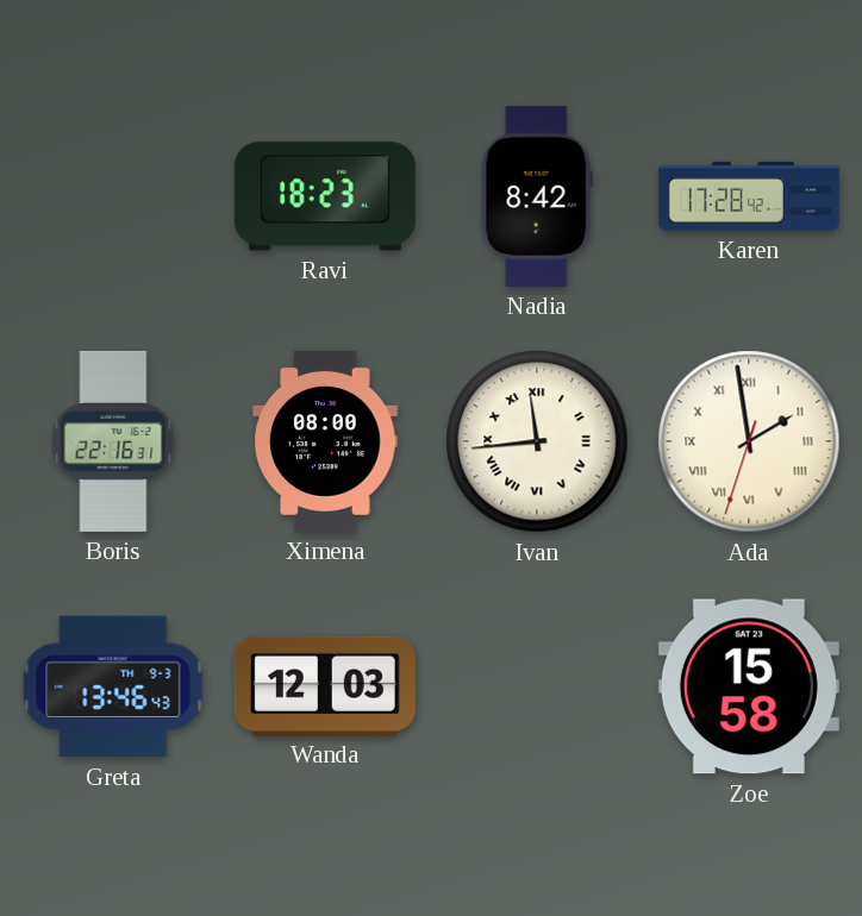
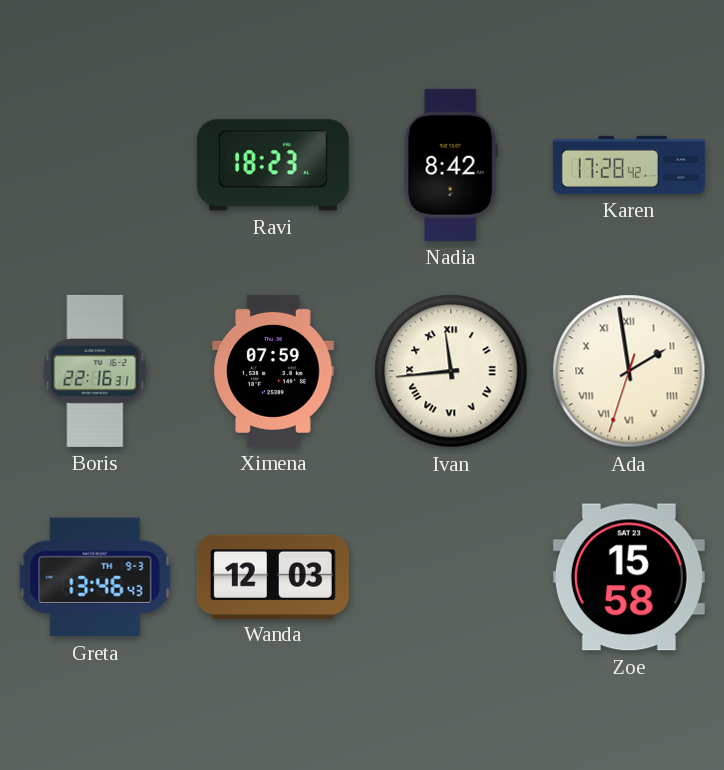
Ximena: 08:00 -> 07:59
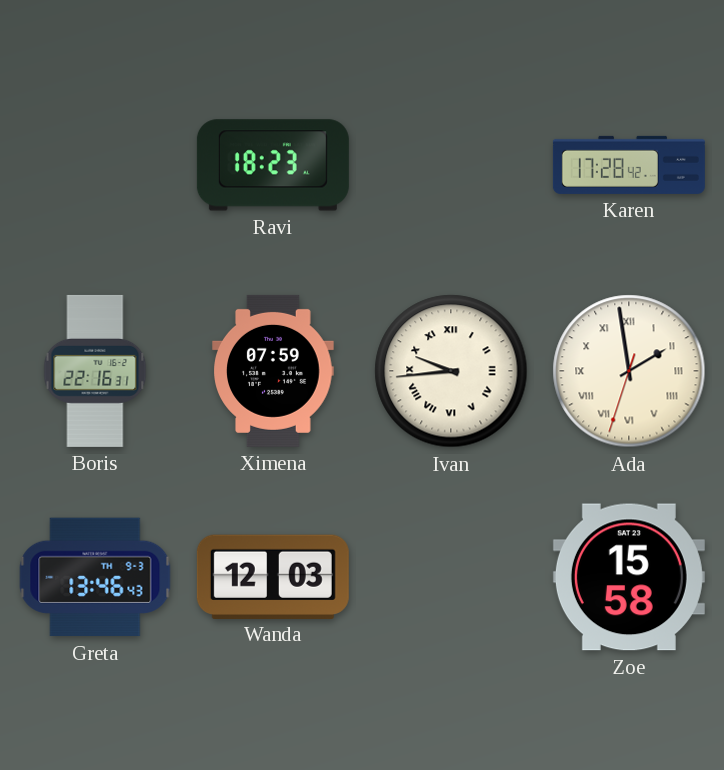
Nadia: 8:42 -> none
Ivan: 11:44 -> 9:44
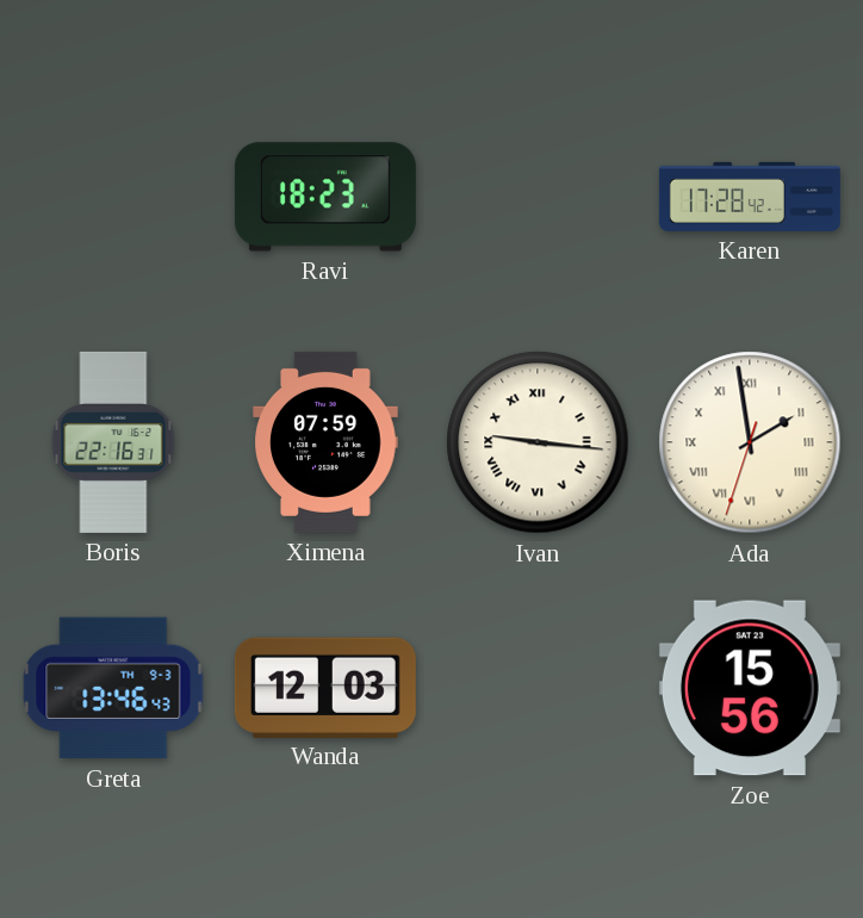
Ivan: 9:44 -> 9:16
Zoe: 15:58 -> 15:56
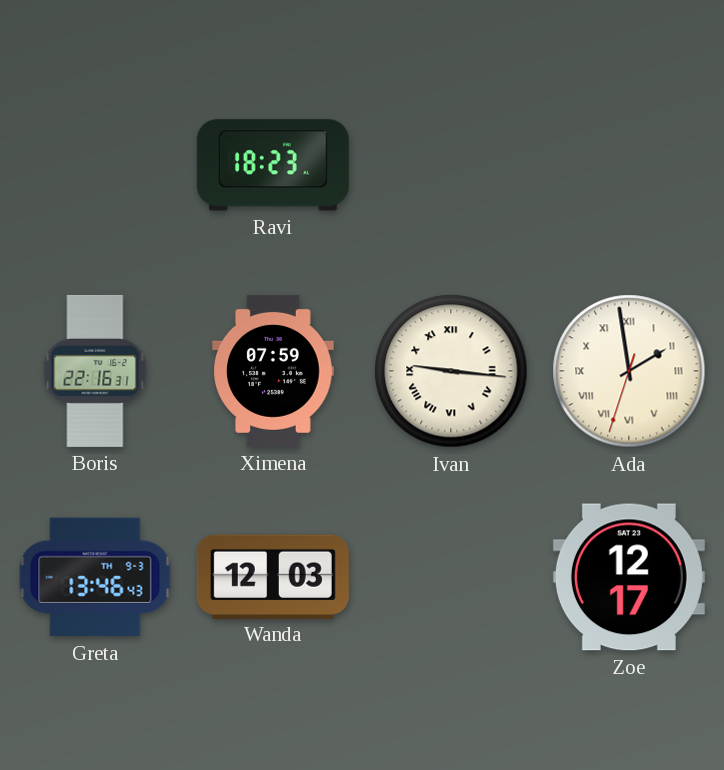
Karen: 17:28 -> none
Zoe: 15:56 -> 12:17
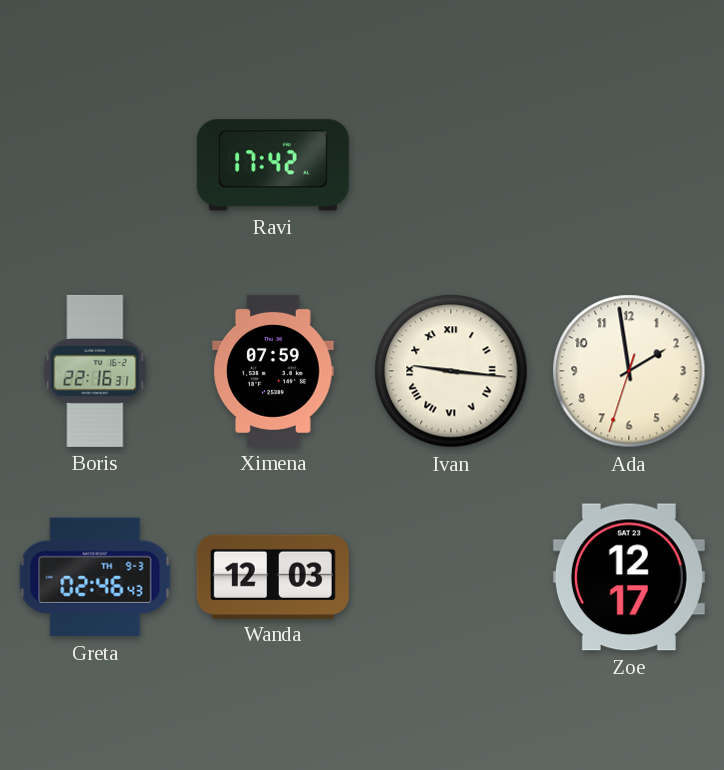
Ravi: 18:23 -> 17:42
Ada numerals: Roman -> Arabic
Greta: 13:46 -> 02:46
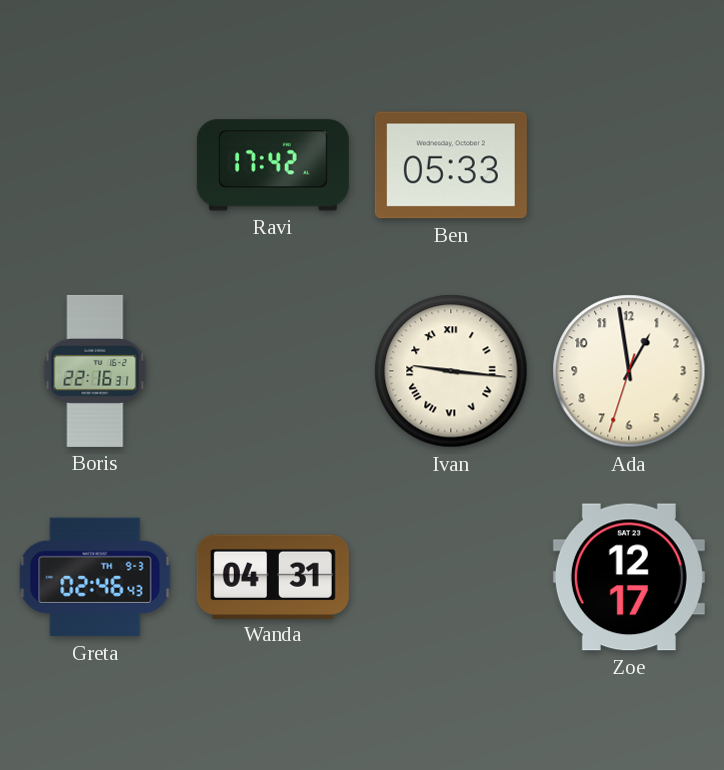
Ben: none -> 05:33
Ximena: 07:59 -> none
Ada: 1:58 -> 12:58
Wanda: 12:03 -> 04:31
